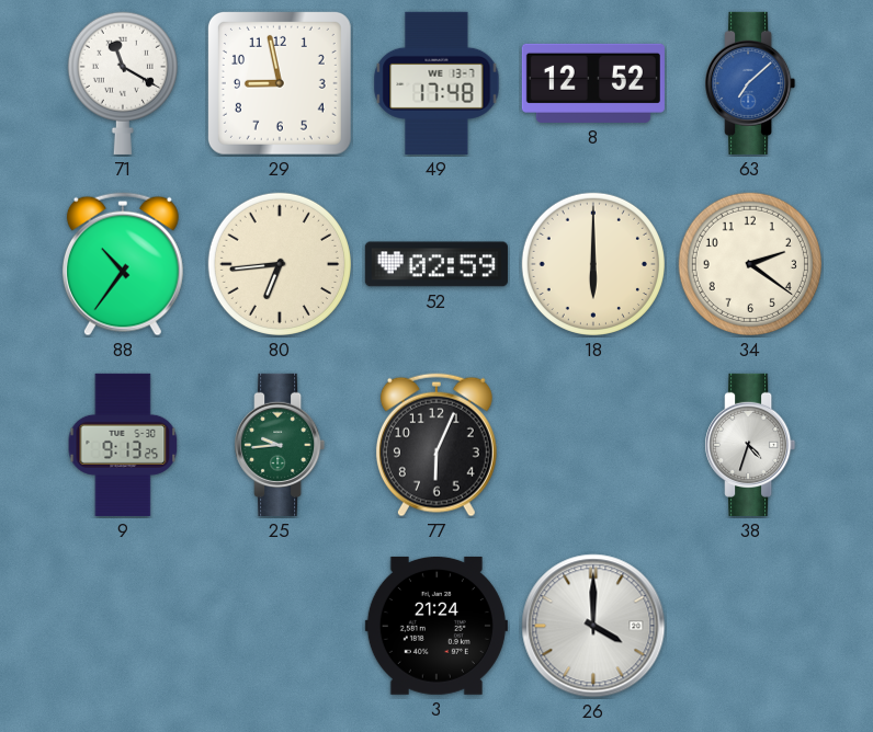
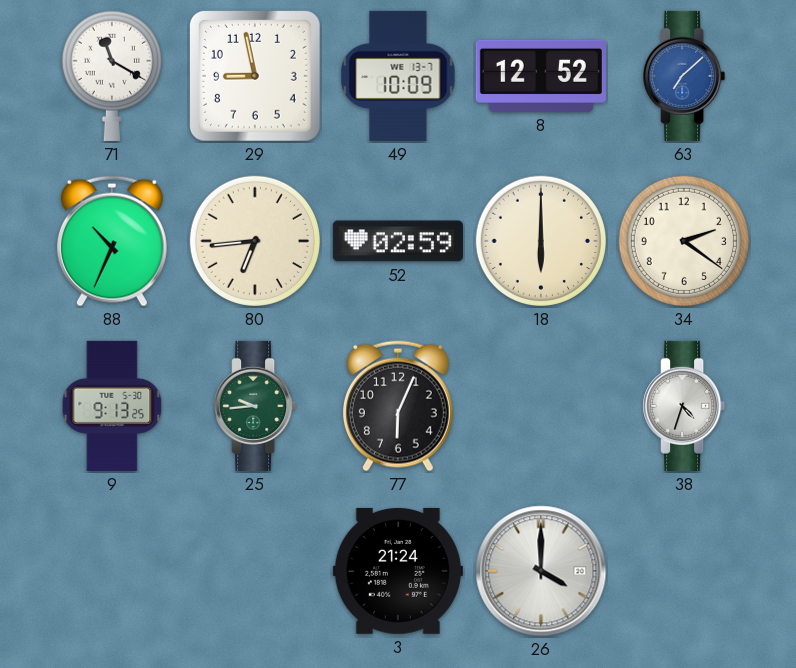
49: 17:48 -> 10:09
88: 10:36 -> 10:34
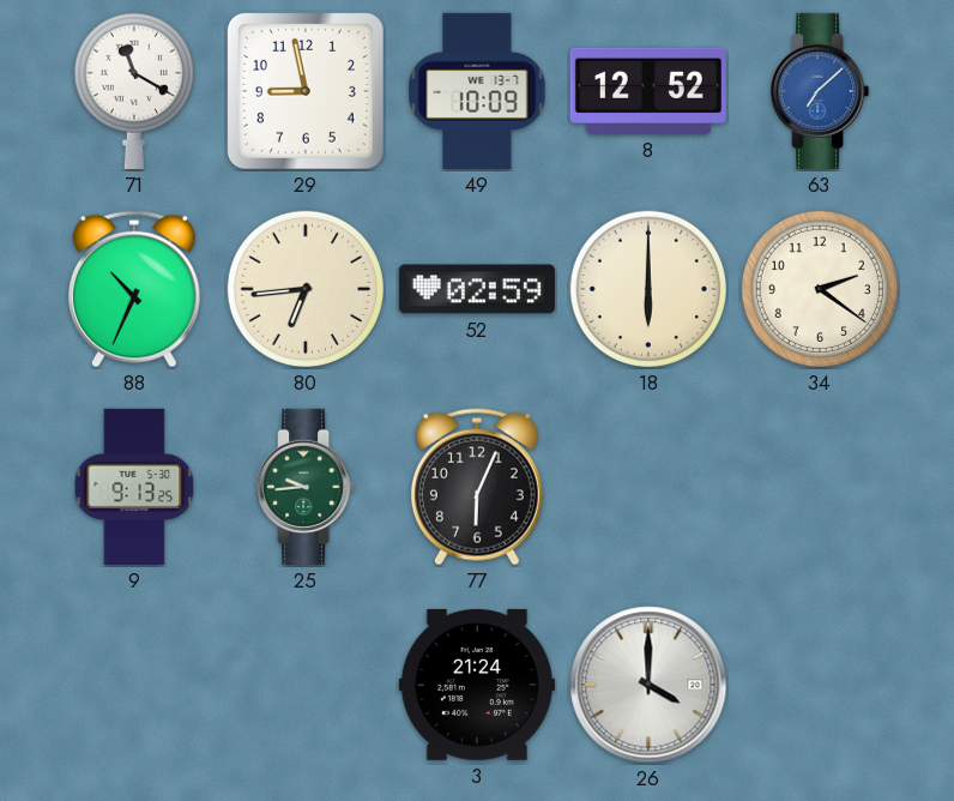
38: 4:33 -> none
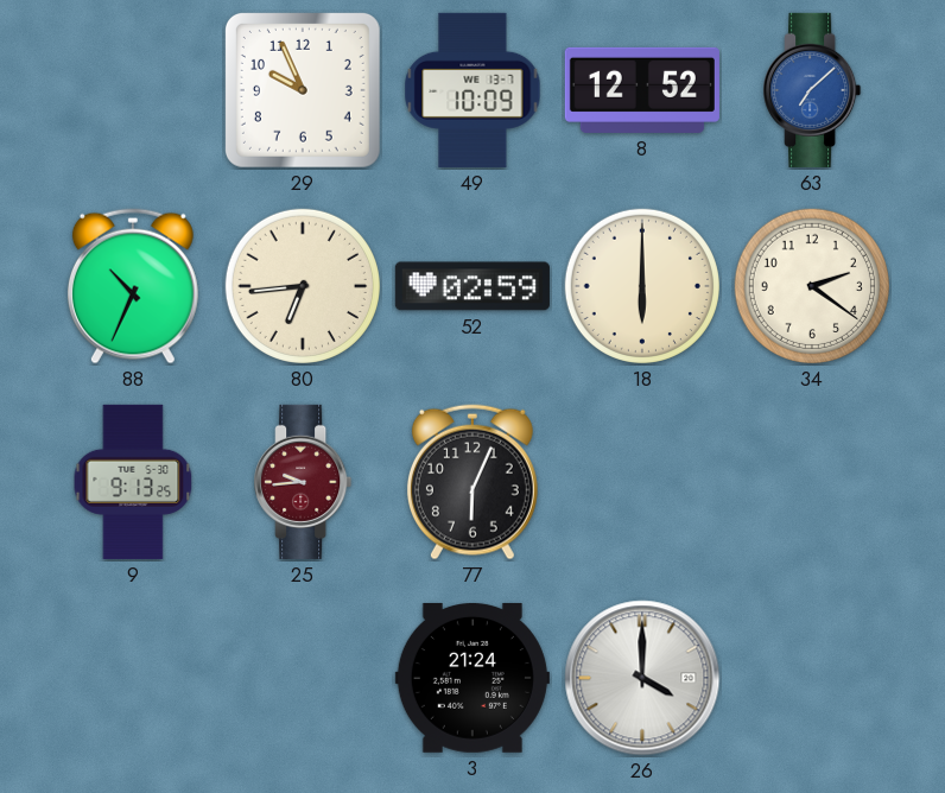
71: 11:20 -> none
29: 8:58 -> 9:56
25 dial: green -> burgundy
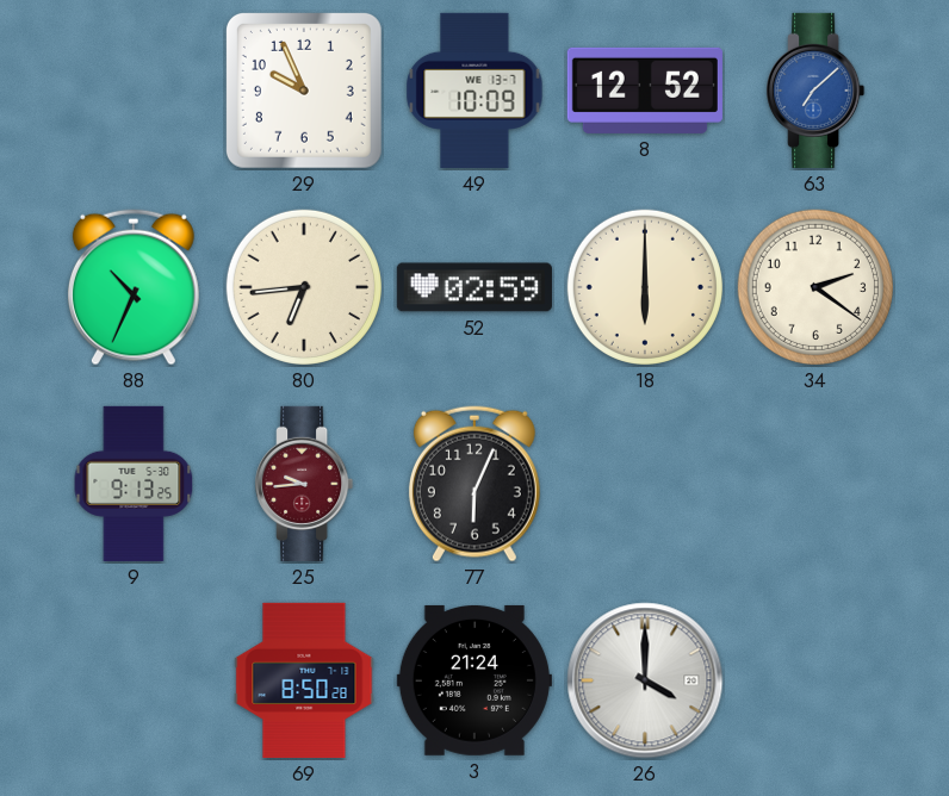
69: none -> 8:50
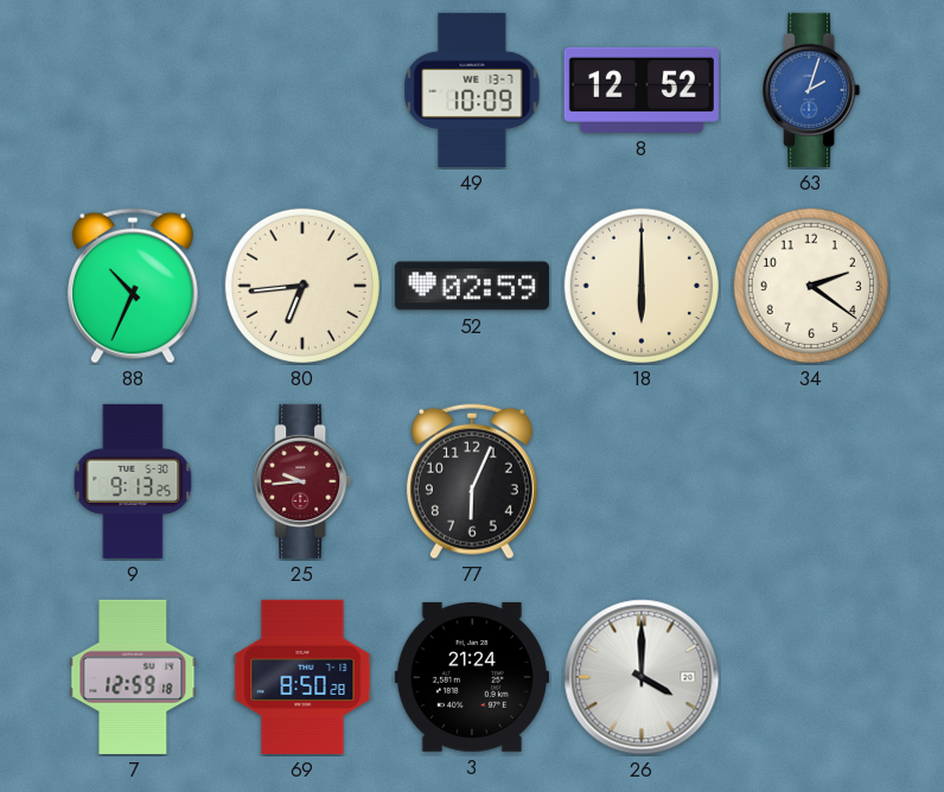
29: 9:56 -> none
63: 7:08 -> 2:03
7: none -> 12:59
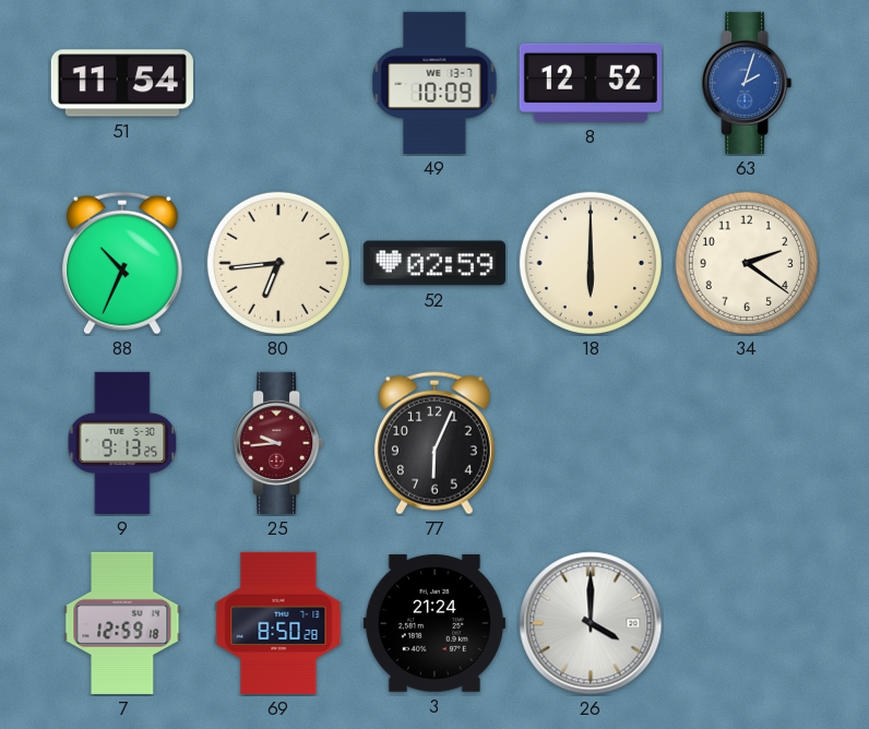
51: none -> 11:54
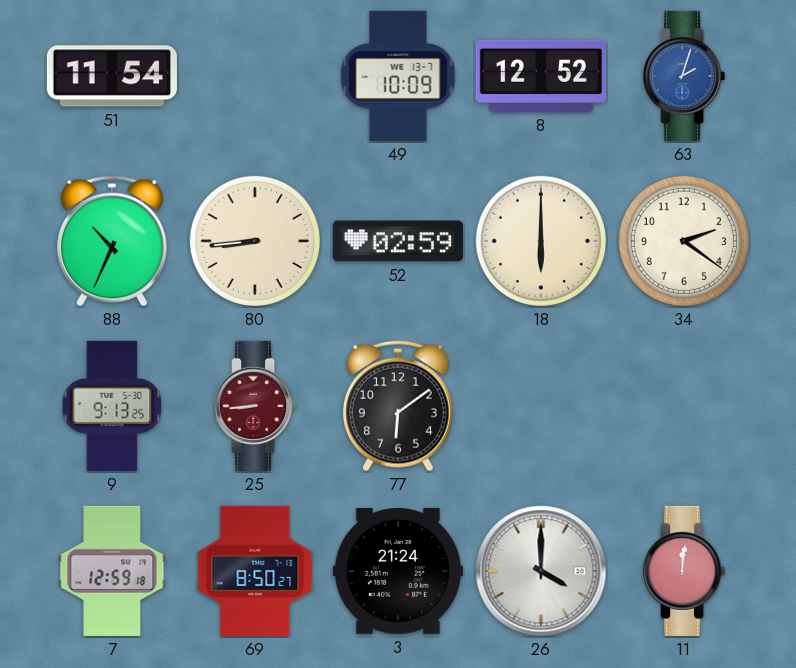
80: 6:44 -> 8:44
25: 9:44 -> 8:44
77: 6:04 -> 6:09
69: 8:50:28 -> 8:50:27
11: none -> 12:01
